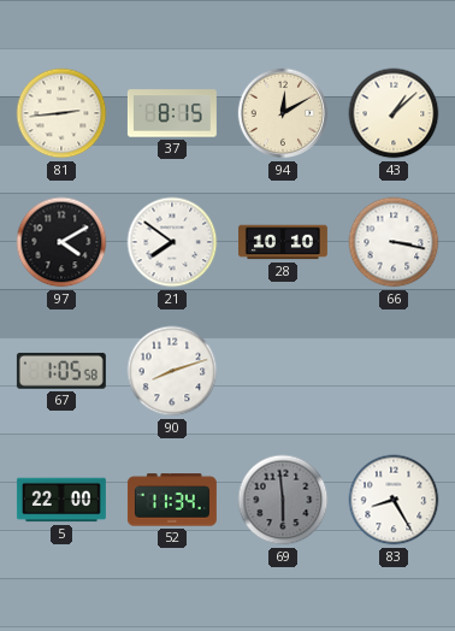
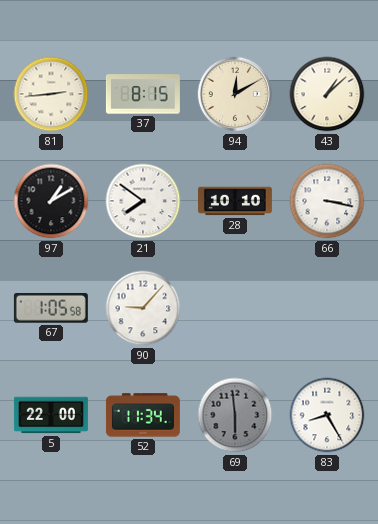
97: 4:10 -> 1:10
90: 8:12 -> 9:07
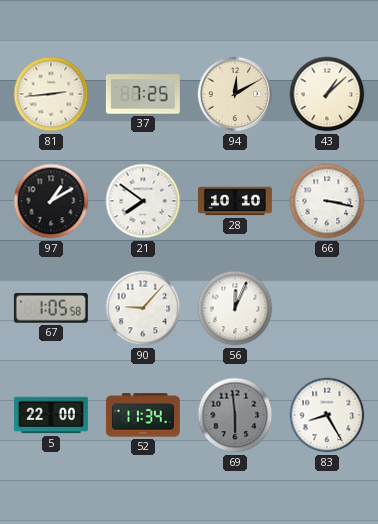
37: 8:15 -> 7:25
56: none -> 12:04
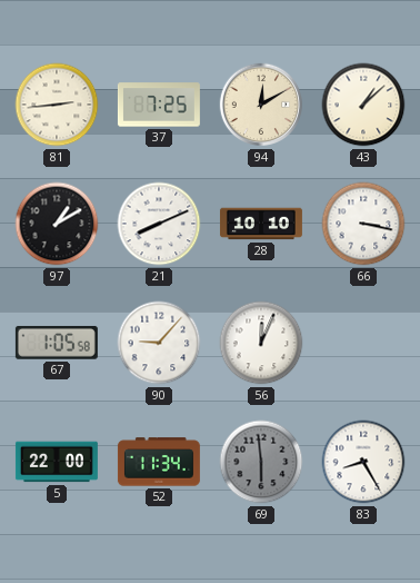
21: 7:51 -> 8:11
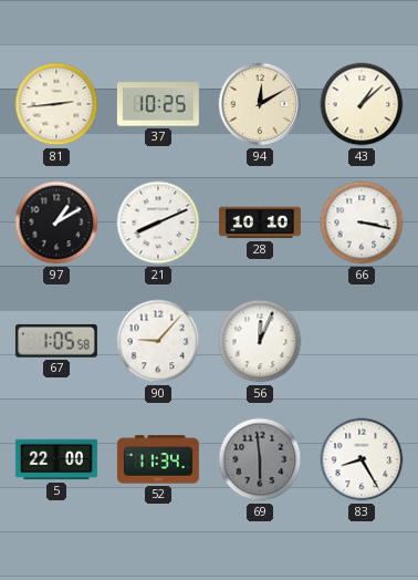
37: 7:25 -> 10:25
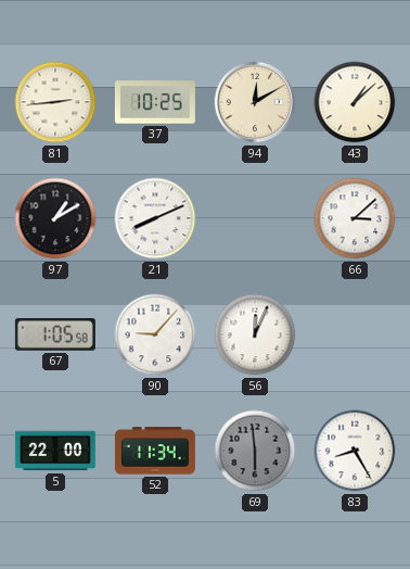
28: 10:10 -> none
66: 3:17 -> 3:08
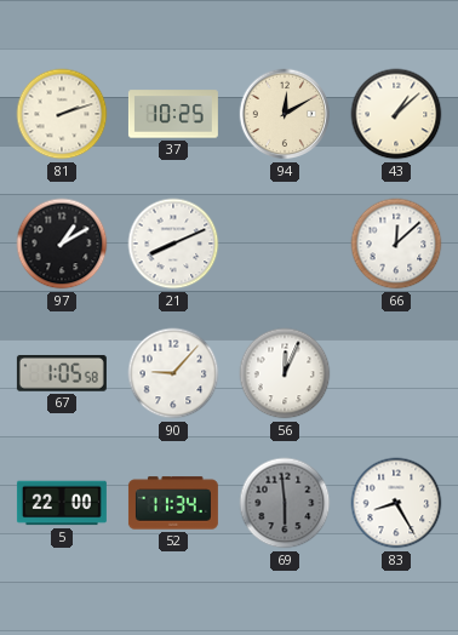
81: 2:44 -> 2:12
66: 3:08 -> 12:08
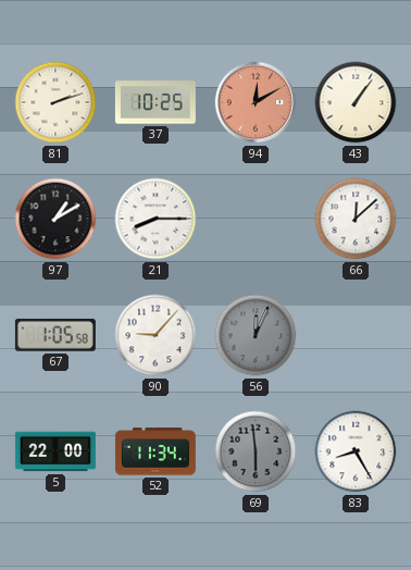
94 dial: cream -> salmon
43: 1:08 -> 1:06
21: 8:11 -> 8:15
56 dial: white -> grey
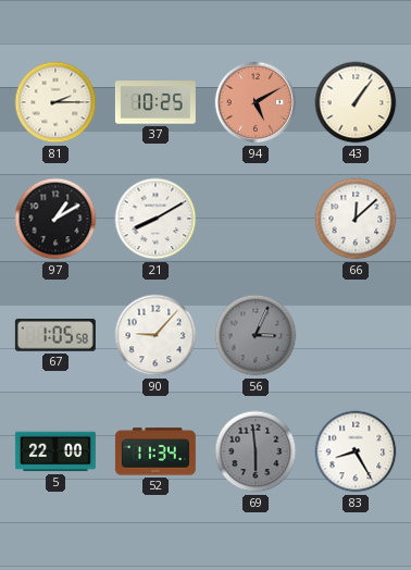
81: 2:12 -> 2:15
94: 12:10 -> 5:10
21: 8:15 -> 8:10
56: 12:04 -> 3:04
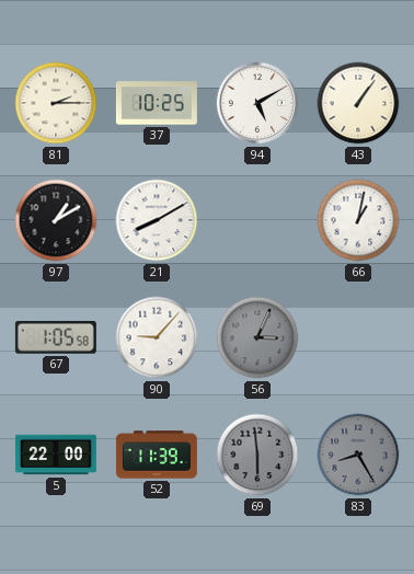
94 dial: salmon -> white
66: 12:08 -> 1:02
52: 11:34 -> 11:39
83 dial: white -> grey
